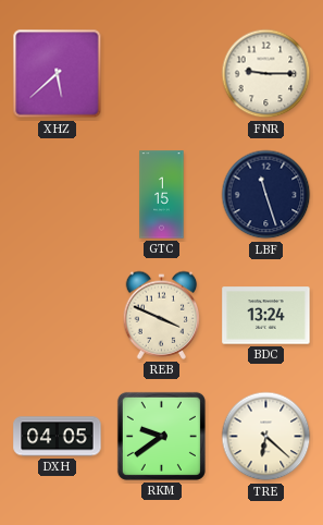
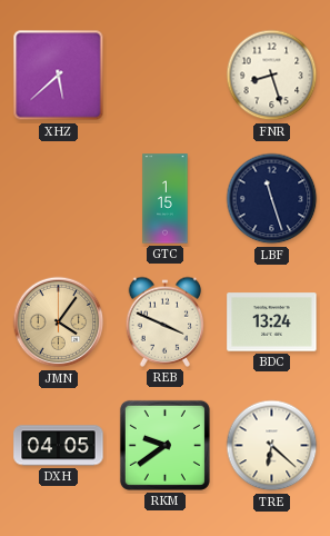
FNR: 9:15 -> 8:27
JMN: none -> 4:06
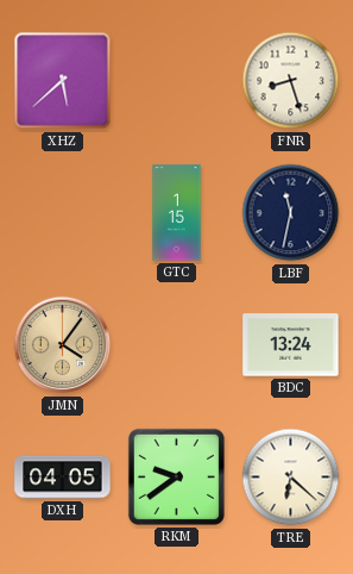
LBF: 11:27 -> 11:32
REB: 3:49 -> none
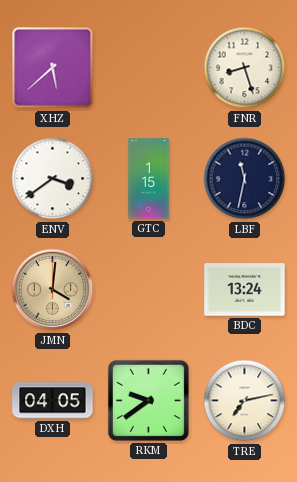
ENV: none -> 3:39
JMN: 4:06 -> 4:01
TRE: 6:22 -> 7:13
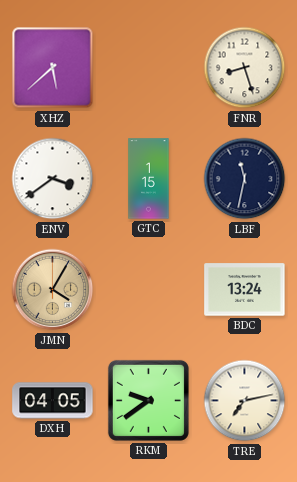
JMN: 4:01 -> 4:05
